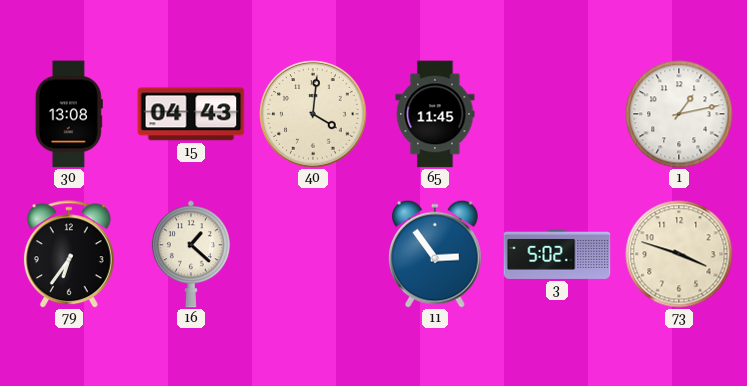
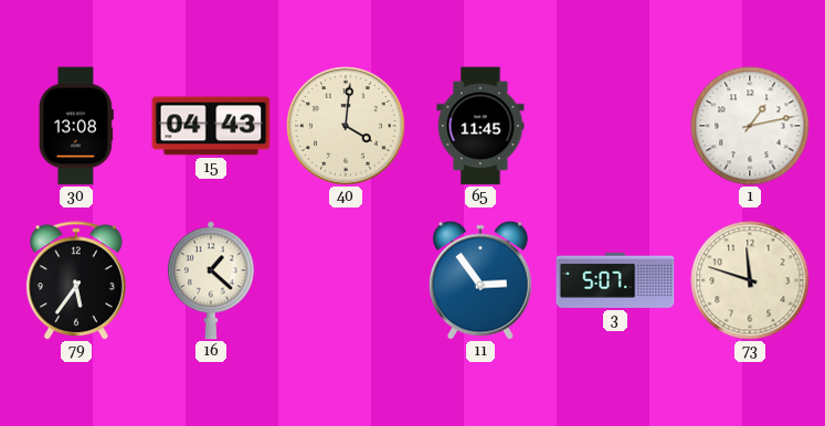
79: 6:36 -> 5:36
3: 5:02 -> 5:07
73: 3:48 -> 11:48
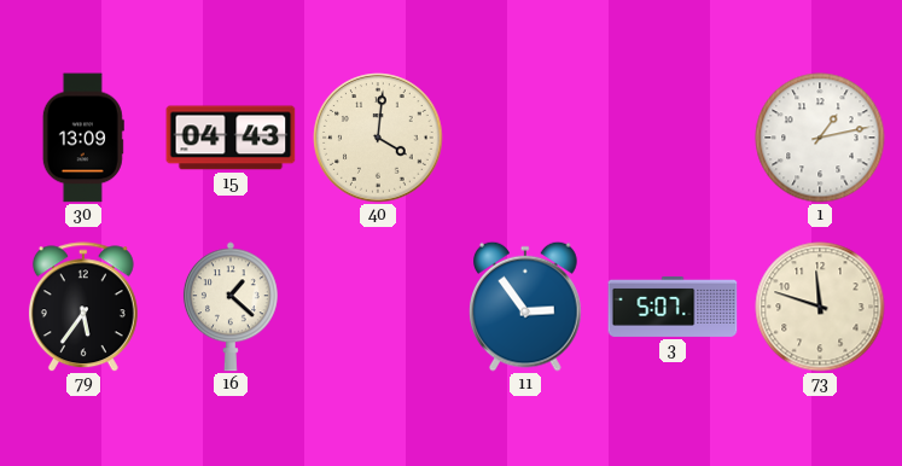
30: 13:08 -> 13:09
65: 11:45 -> none
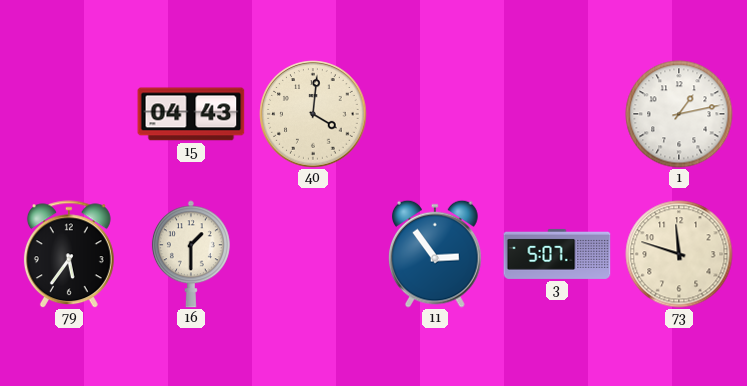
30: 13:09 -> none
16: 1:22 -> 1:30
